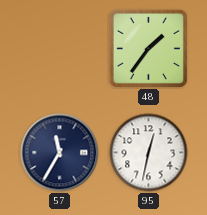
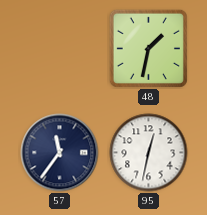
48: 1:36 -> 1:32
57: 11:35 -> 11:36
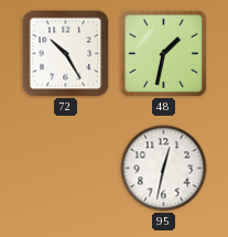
72: none -> 10:25
57: 11:36 -> none
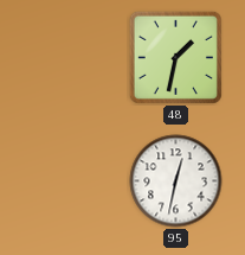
72: 10:25 -> none
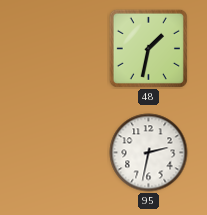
95: 12:32 -> 2:32
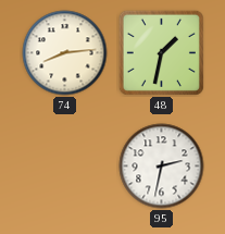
74: none -> 8:14
